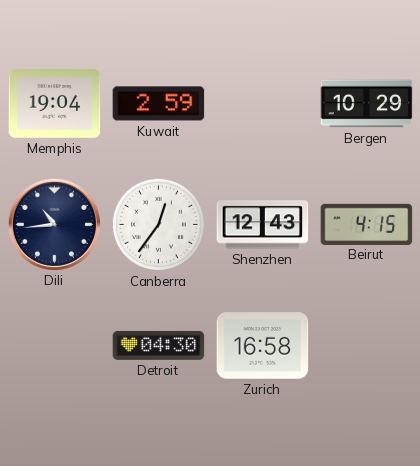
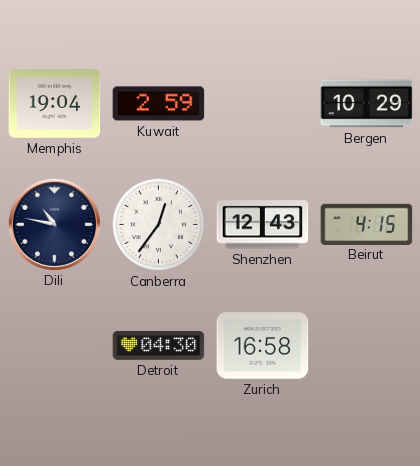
Dili: 10:44 -> 10:47
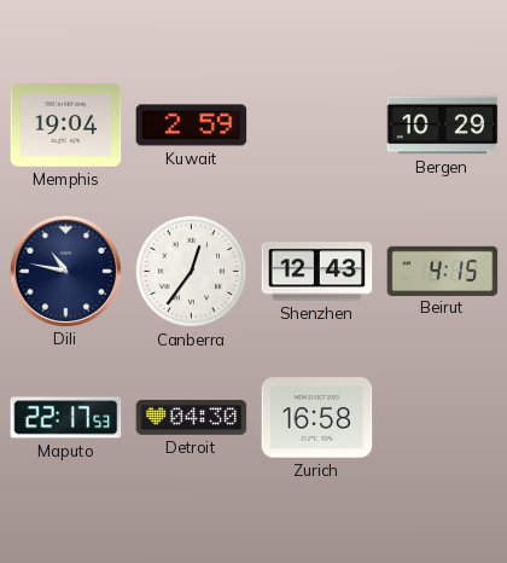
Maputo: none -> 22:17
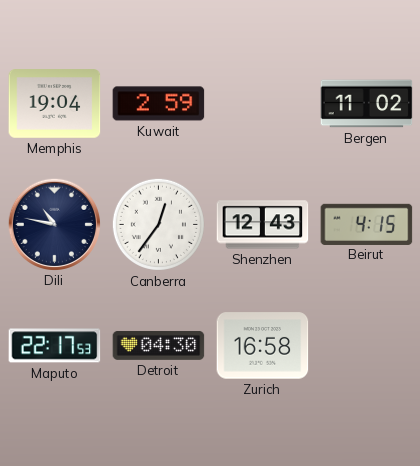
Bergen: 10:29 -> 11:02
